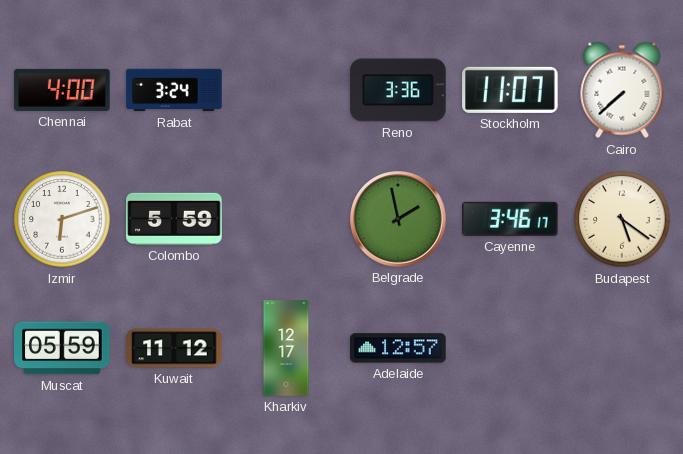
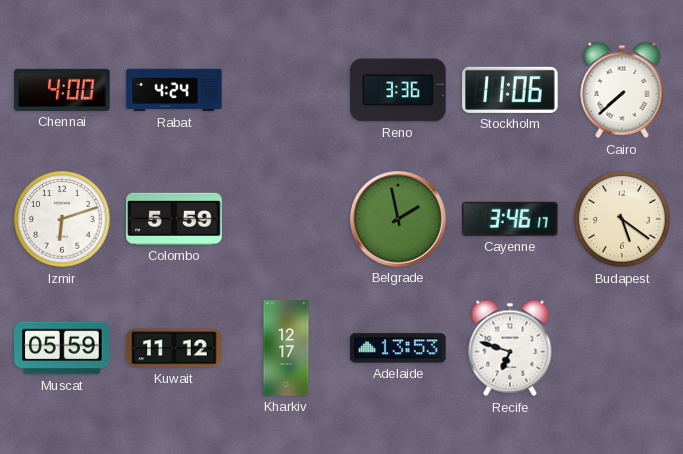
Rabat: 3:24 -> 4:24
Stockholm: 11:07 -> 11:06
Adelaide: 12:57 -> 13:53
Recife: none -> 6:48
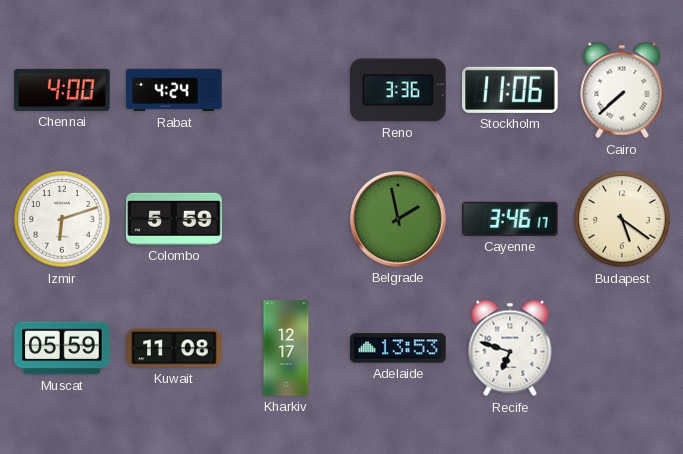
Kuwait: 11:12 -> 11:08
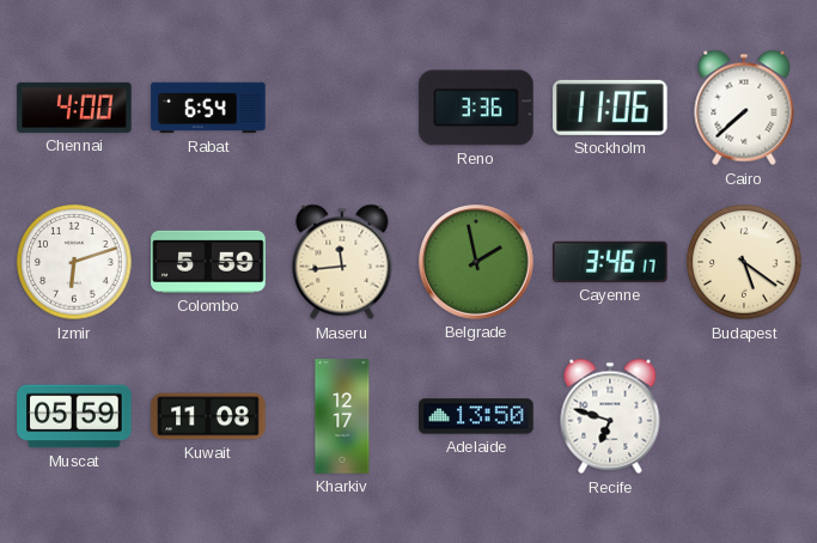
Rabat: 4:24 -> 6:54
Maseru: none -> 11:44
Adelaide: 13:53 -> 13:50
